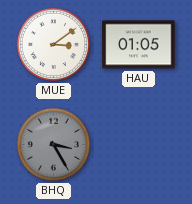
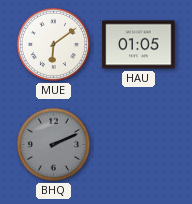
MUE: 3:09 -> 6:09
BHQ: 3:25 -> 2:11
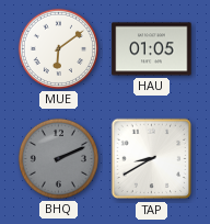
TAP: none -> 8:40
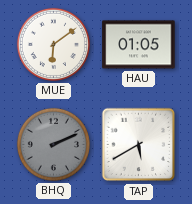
TAP: 8:40 -> 5:40
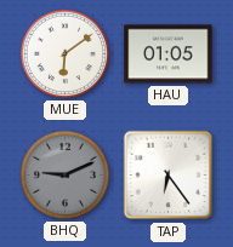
BHQ: 2:11 -> 9:11
TAP: 5:40 -> 6:24
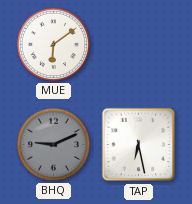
HAU: 01:05 -> none
TAP: 6:24 -> 6:28
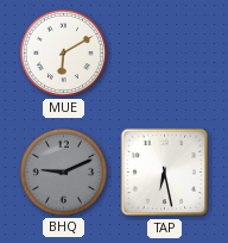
MUE: 6:09 -> 6:10
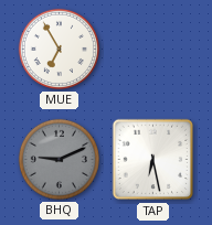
MUE: 6:10 -> 6:55
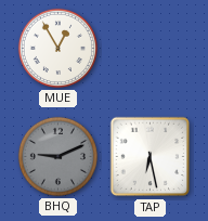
MUE: 6:55 -> 12:55
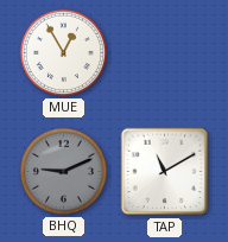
TAP: 6:28 -> 11:10
